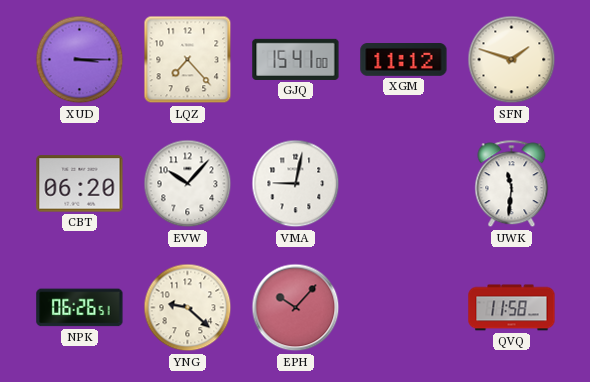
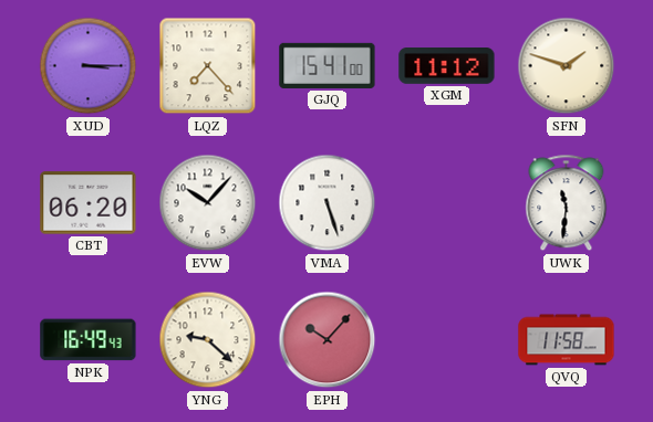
VMA: 9:02 -> 5:27
NPK: 06:26 -> 16:49
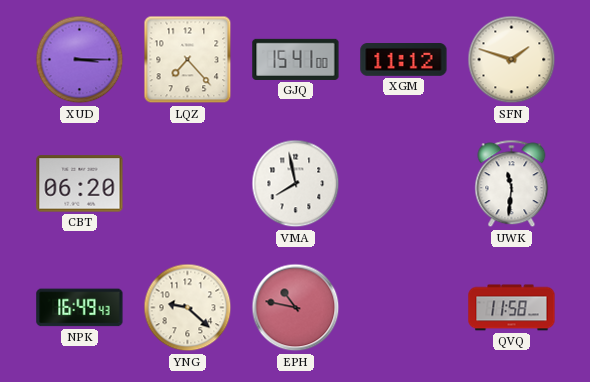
EVW: 10:07 -> none
VMA: 5:27 -> 7:58
EPH: 10:07 -> 10:47
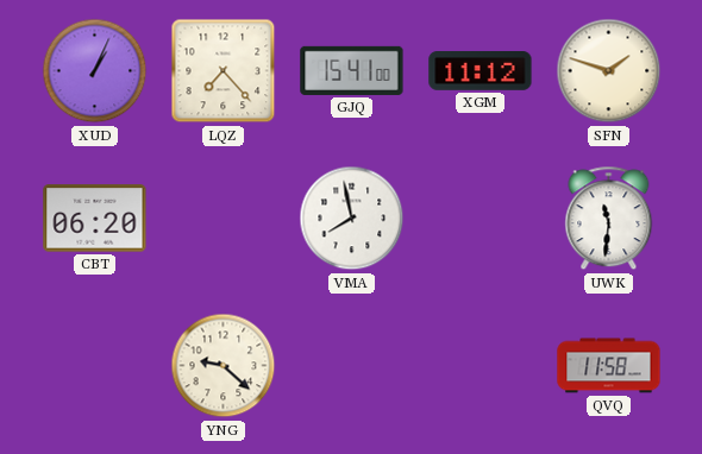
XUD: 3:15 -> 1:04
NPK: 16:49 -> none
EPH: 10:47 -> none
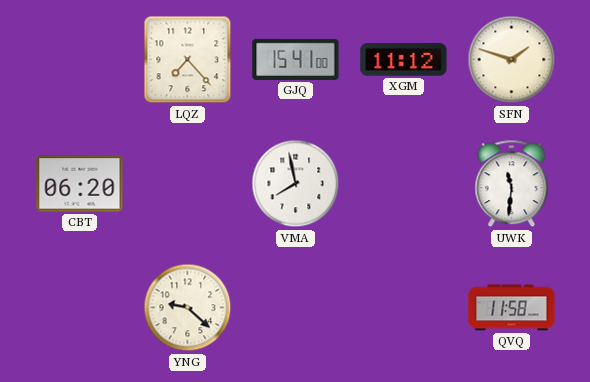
XUD: 1:04 -> none
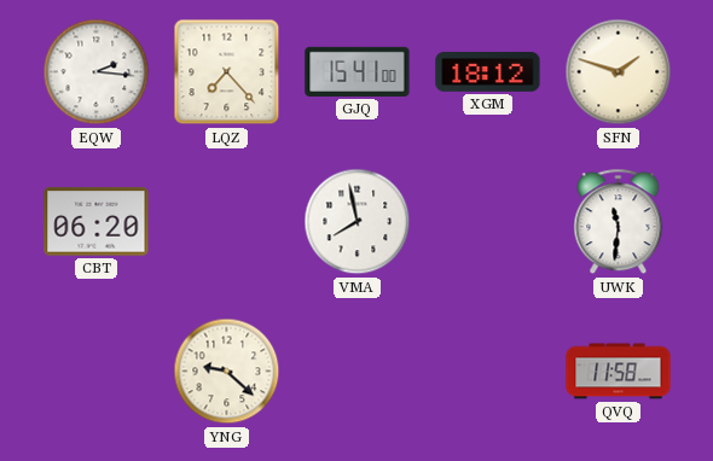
EQW: none -> 2:16
XGM: 11:12 -> 18:12
